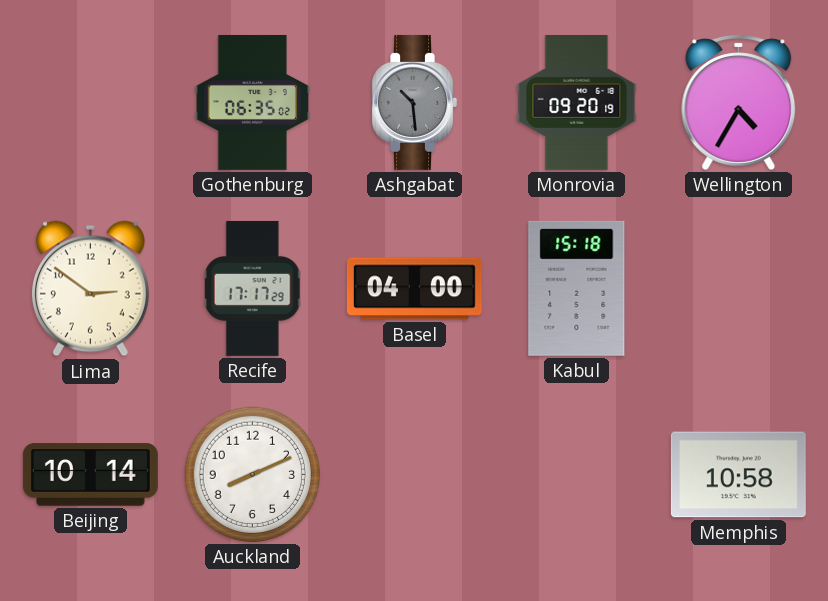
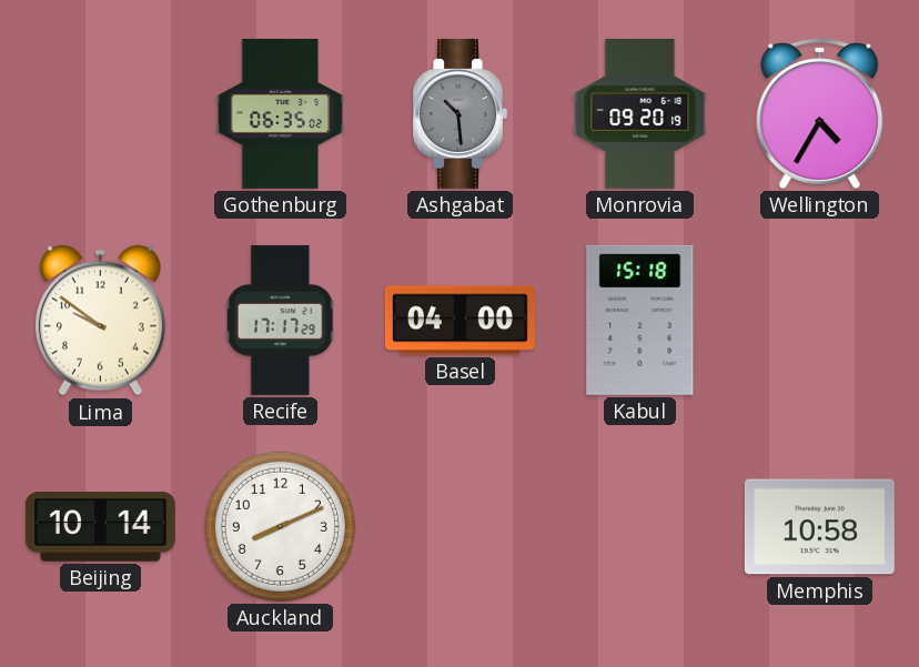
Lima: 2:51 -> 9:51
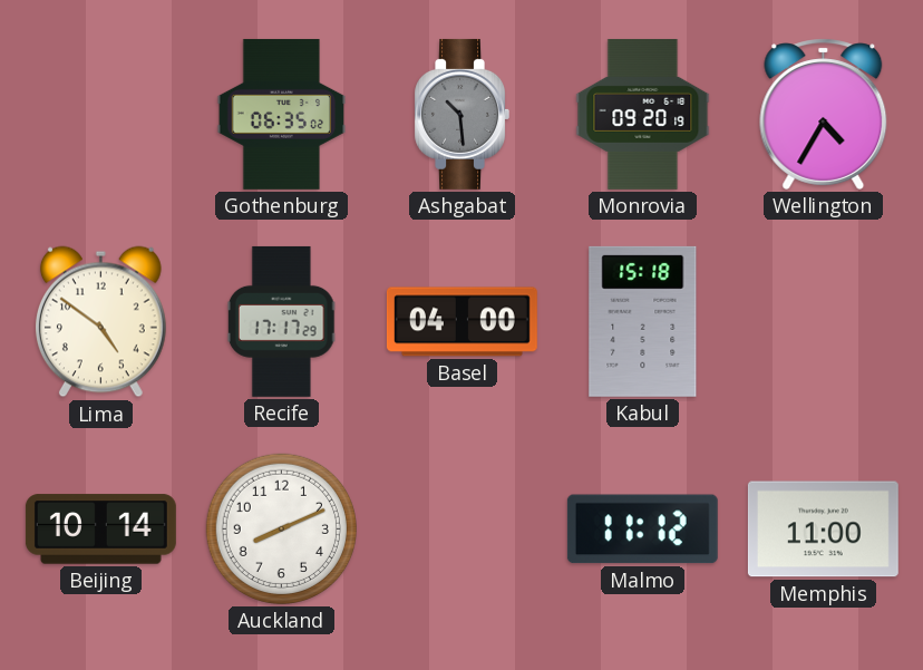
Lima: 9:51 -> 4:51
Malmo: none -> 11:12
Memphis: 10:58 -> 11:00
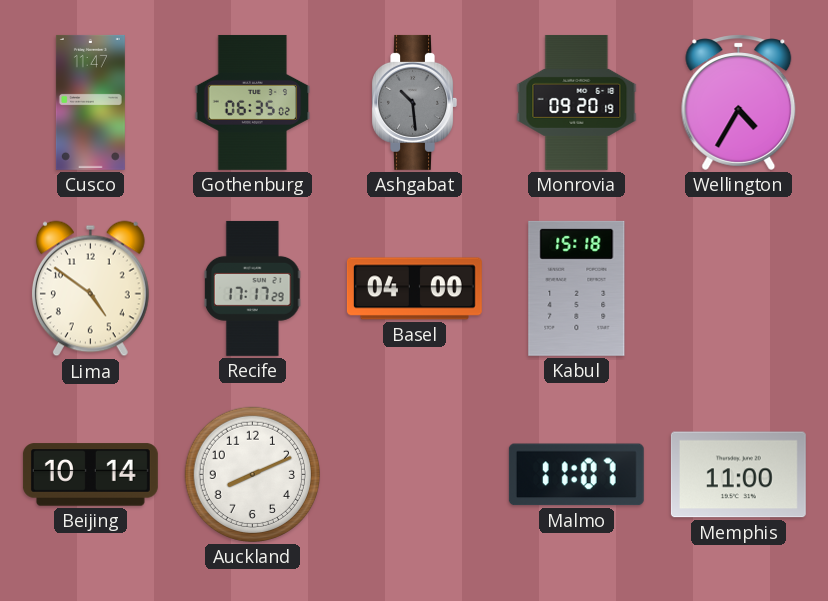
Cusco: none -> 11:47
Malmo: 11:12 -> 11:07
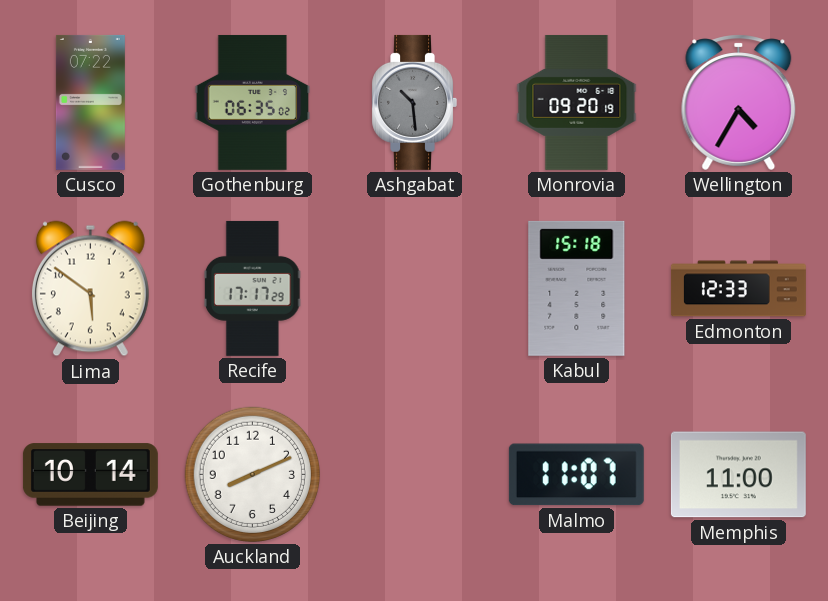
Cusco: 11:47 -> 07:22
Lima: 4:51 -> 5:51
Basel: 04:00 -> none
Edmonton: none -> 12:33
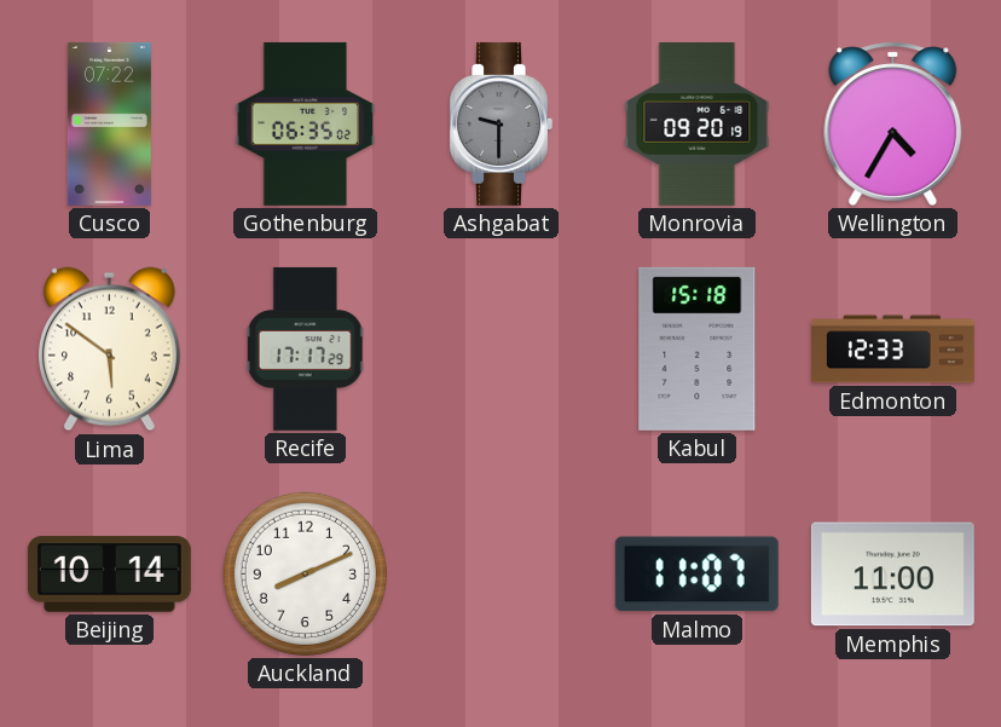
Ashgabat: 10:29 -> 9:30
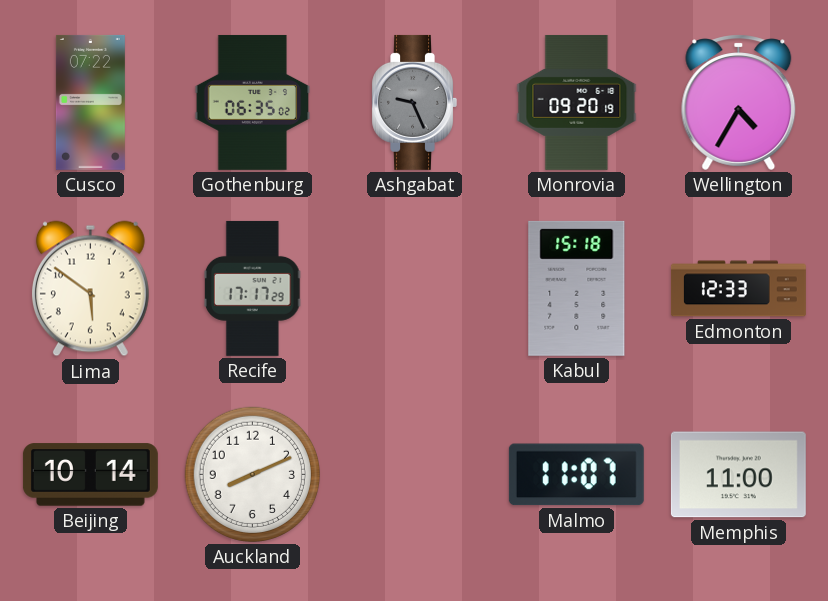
Ashgabat: 9:30 -> 9:26
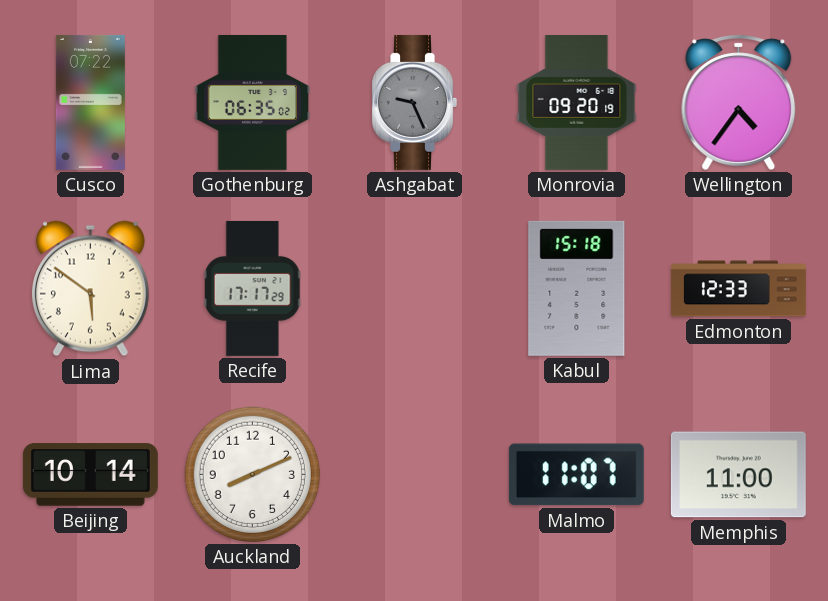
Wellington: 4:35 -> 4:36
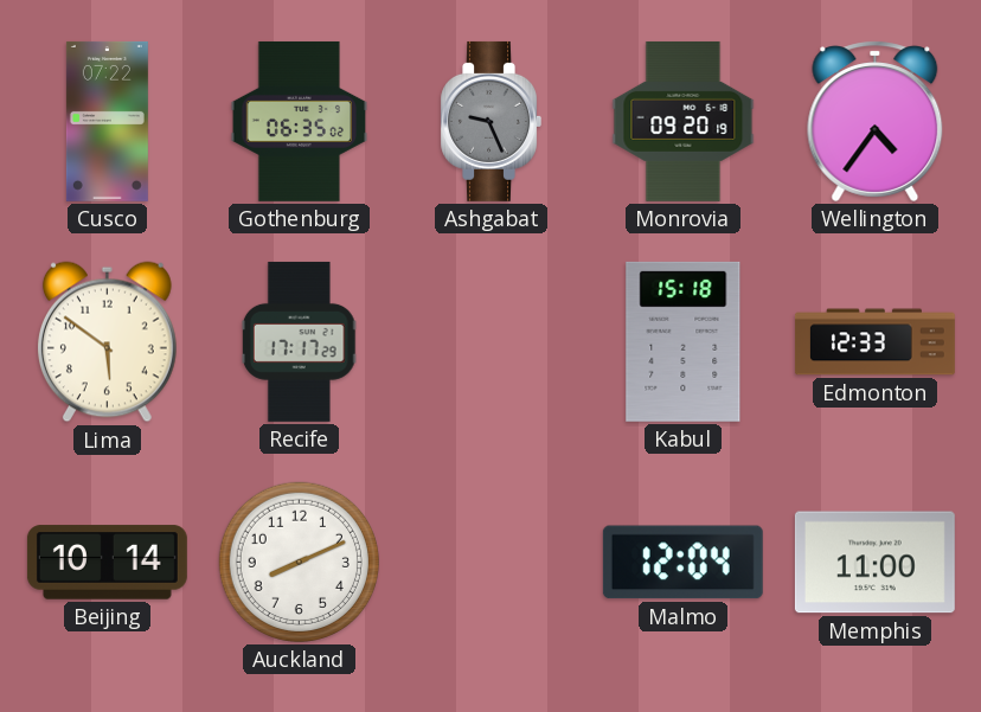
Malmo: 11:07 -> 12:04
